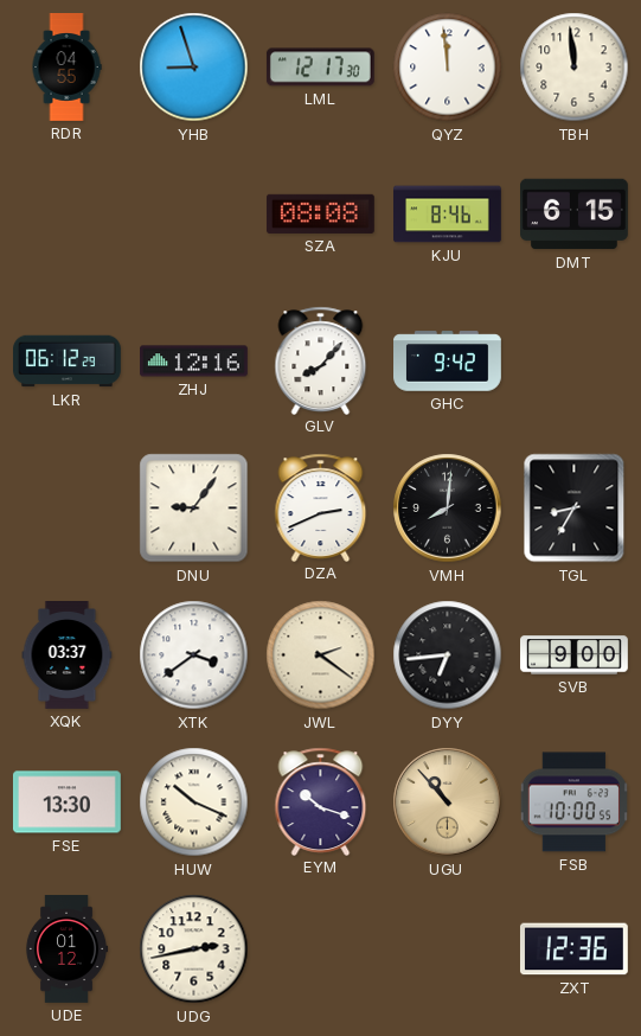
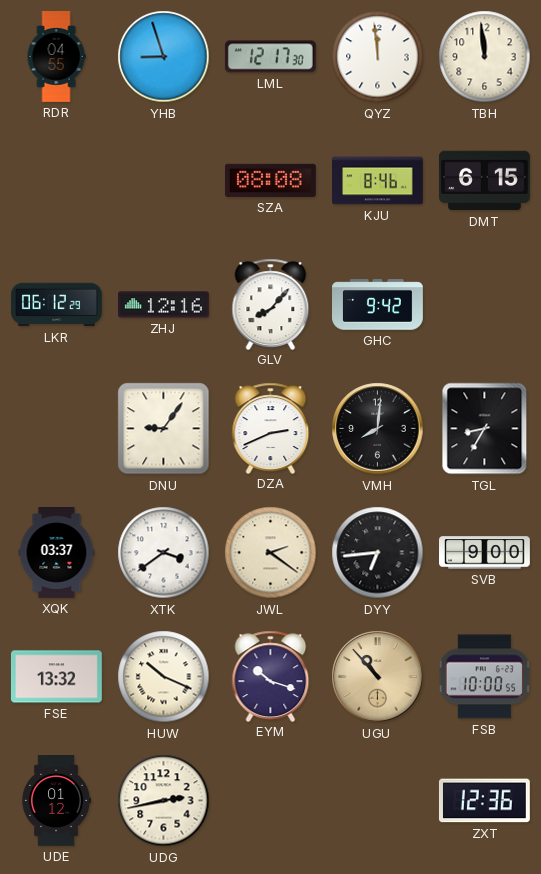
FSE: 13:30 -> 13:32
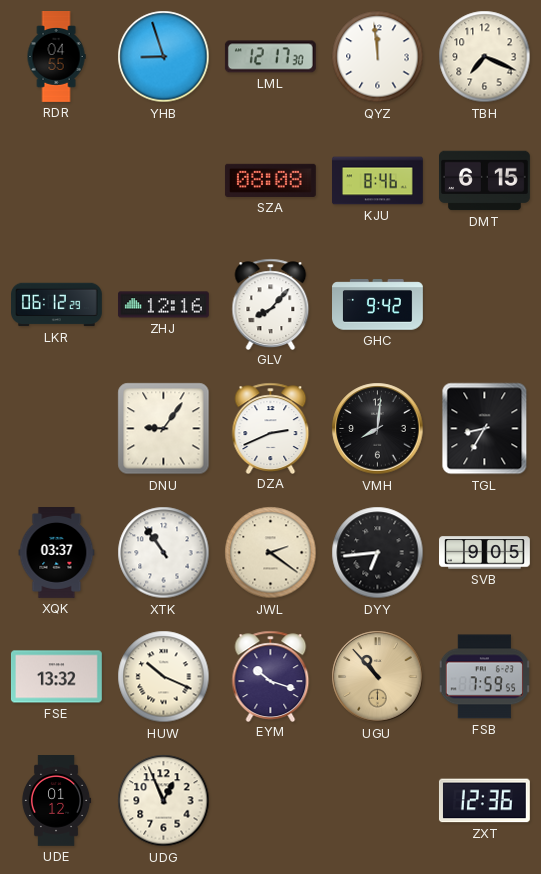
TBH: 11:59 -> 7:19
XTK: 3:39 -> 10:54
SVB: 9:00 -> 9:05
FSB: 10:00 -> 7:59
UDG: 2:43 -> 12:56
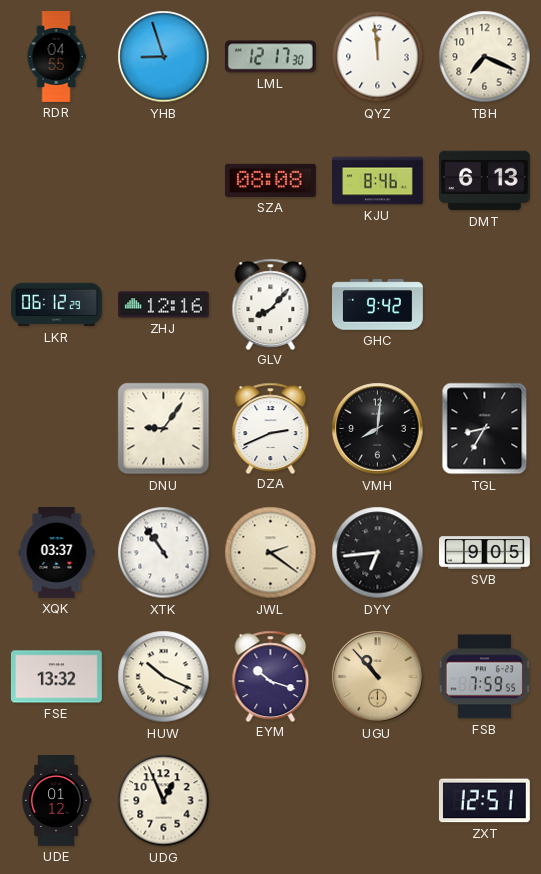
DMT: 6:15 -> 6:13
ZXT: 12:36 -> 12:51
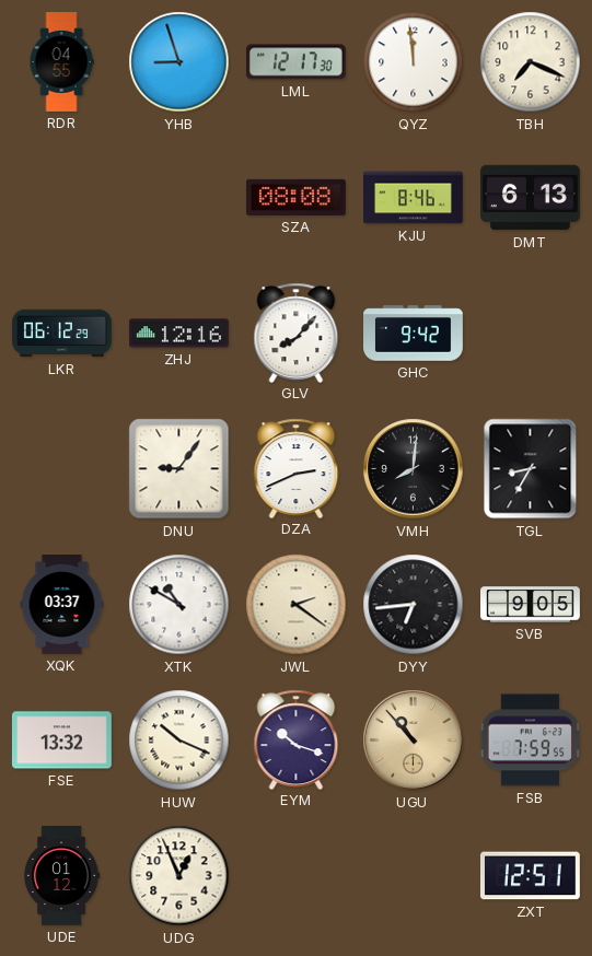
XTK: 10:54 -> 10:50
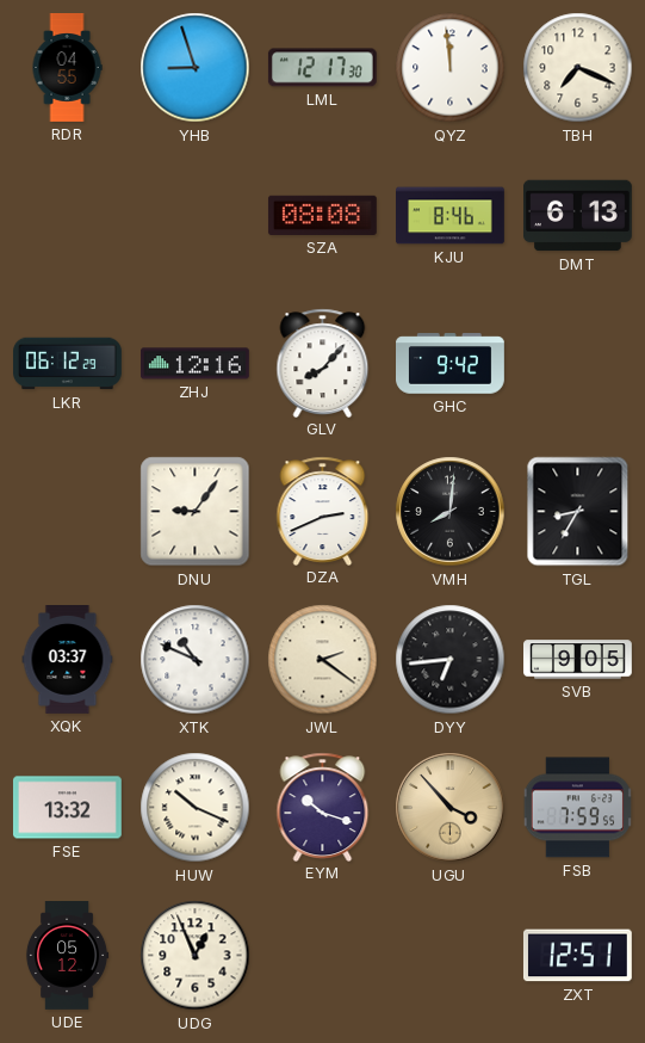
XTK: 10:50 -> 10:49
UGU: 10:53 -> 3:53
UDE: 01:12 -> 05:12
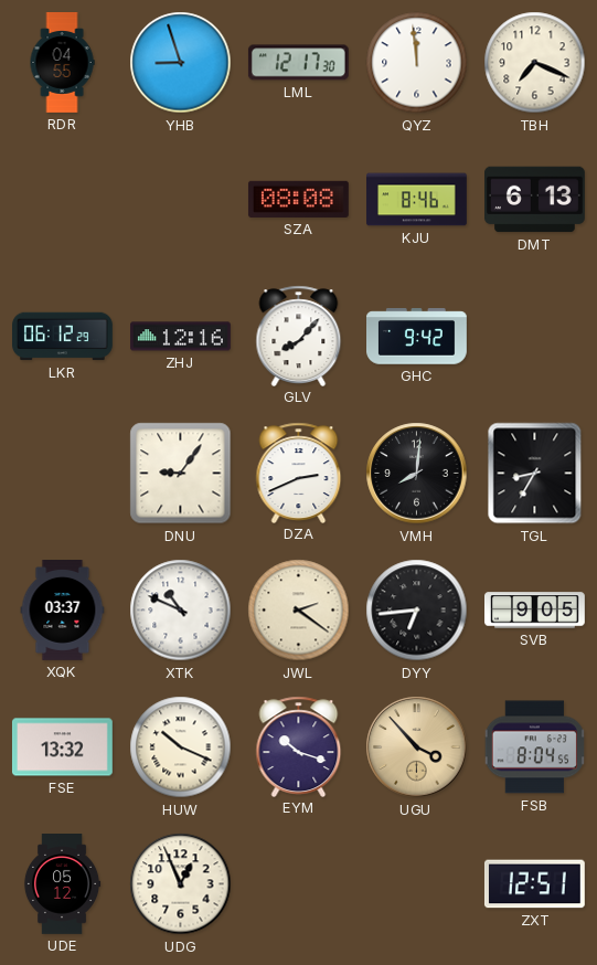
FSB: 7:59 -> 8:04
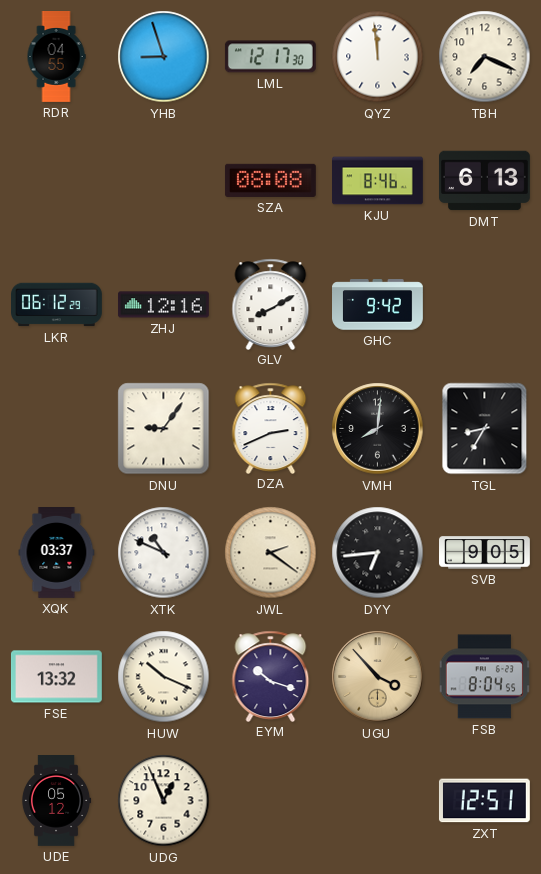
GLV: 8:07 -> 8:10
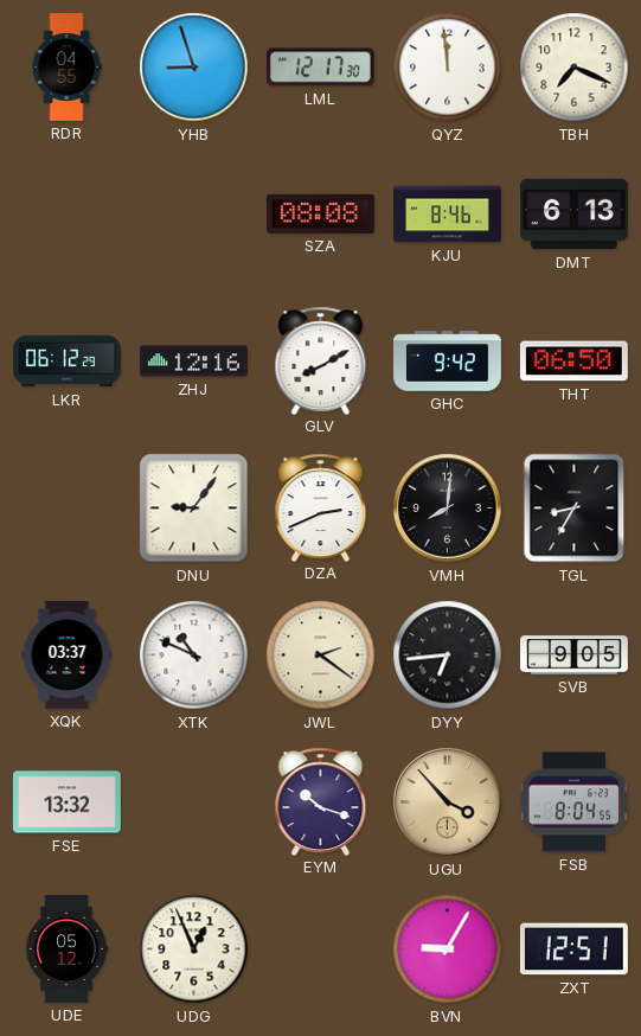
THT: none -> 06:50
HUW: 10:19 -> none
BVN: none -> 9:05
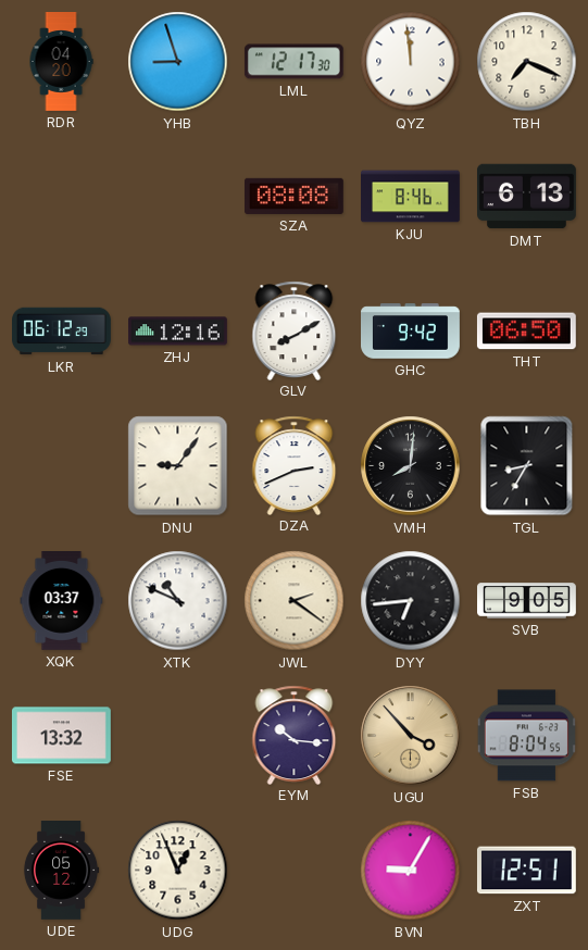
RDR: 04:55 -> 04:20
EYM: 10:18 -> 10:16
